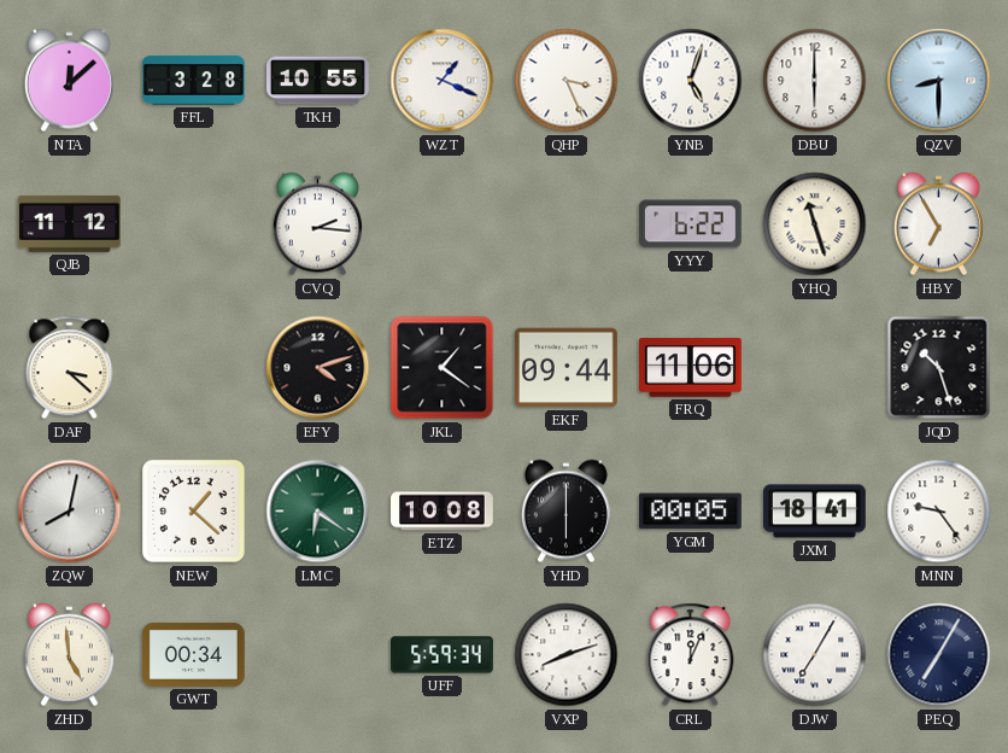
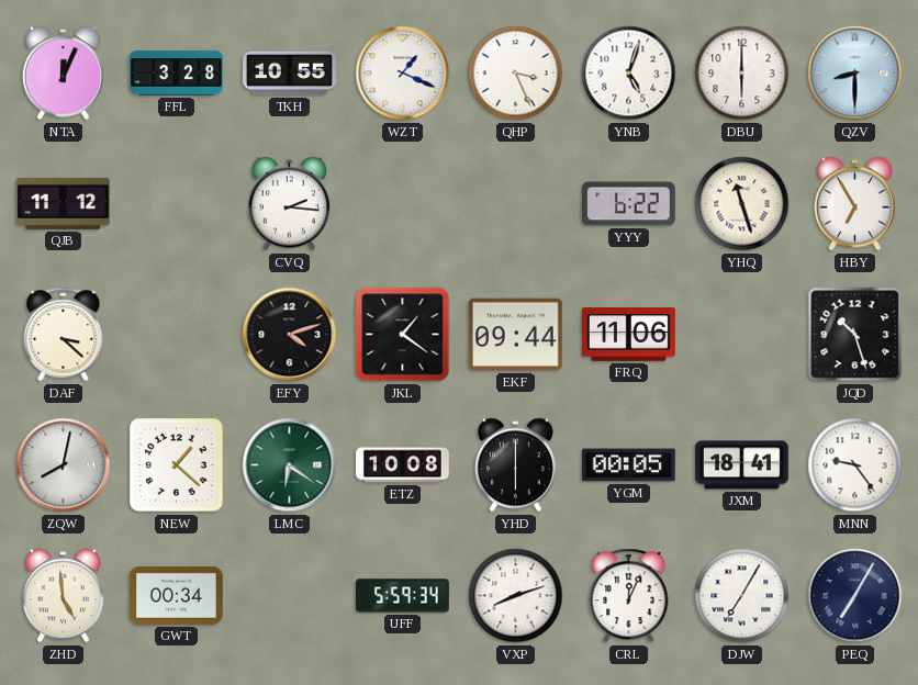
NTA: 12:08 -> 12:04
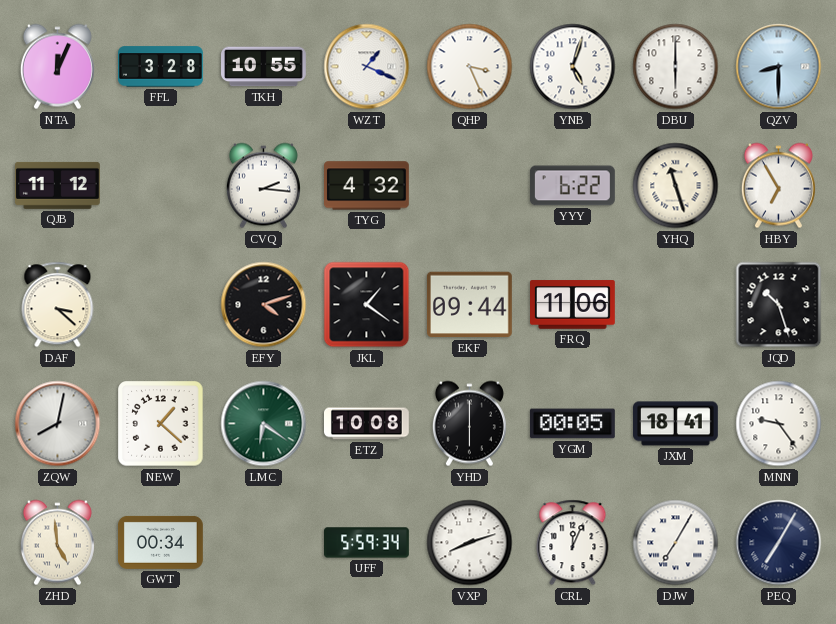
TYG: none -> 4:32
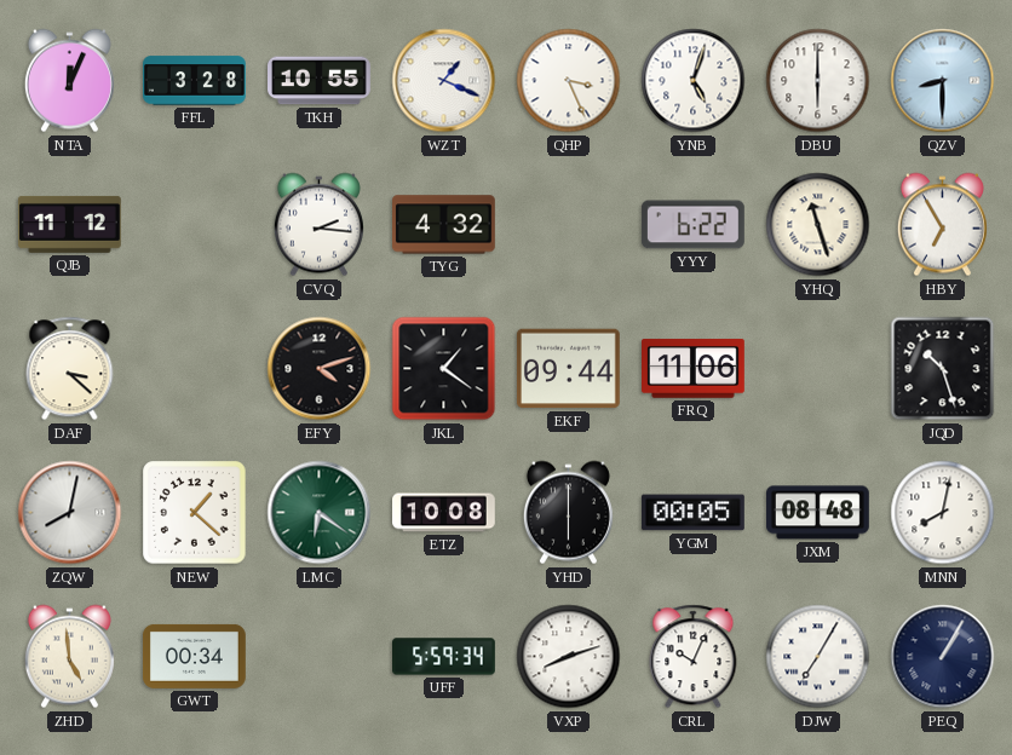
JXM: 18:41 -> 08:48
MNN: 9:24 -> 8:02
CRL: 12:04 -> 10:04
PEQ: 7:05 -> 1:05
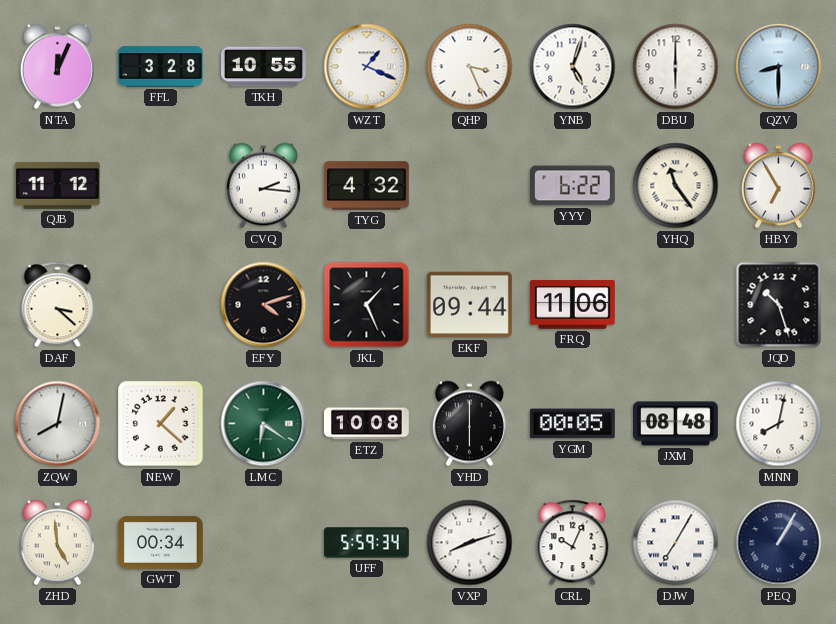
YHQ: 11:27 -> 11:24
JKL: 1:21 -> 1:26
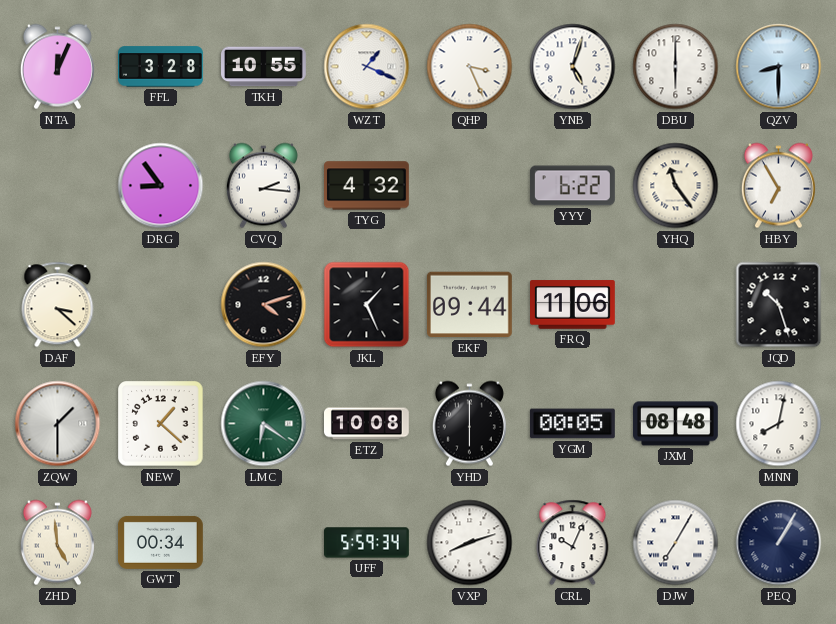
QJB: 11:12 -> none
DRG: none -> 8:54
ZQW: 8:02 -> 1:30
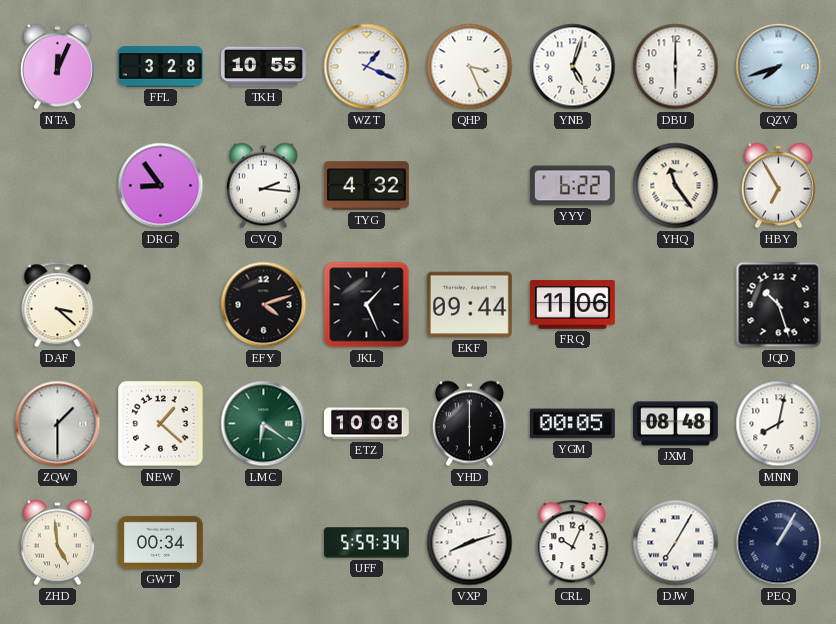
QZV: 8:30 -> 7:42
